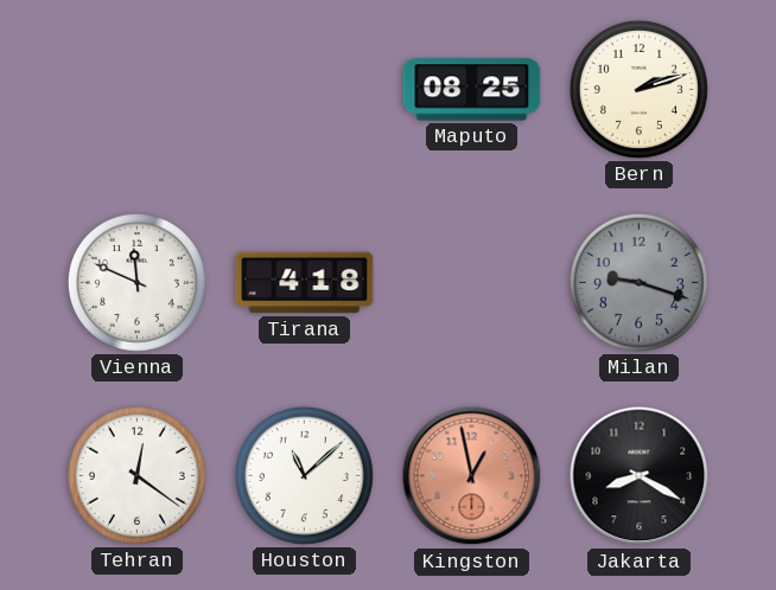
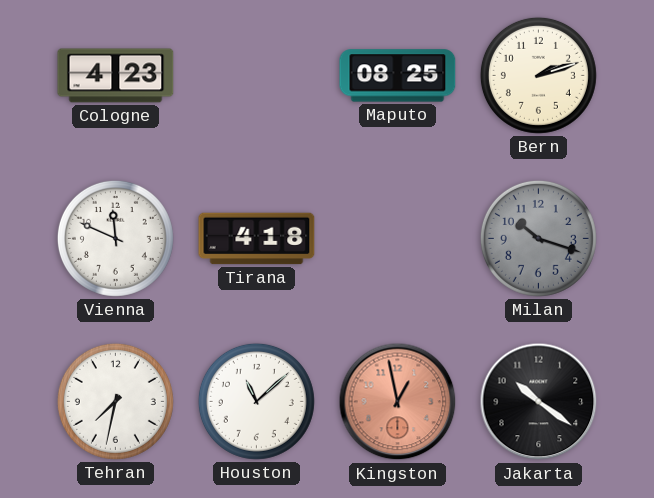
Cologne: none -> 4:23
Milan: 9:18 -> 10:18
Tehran: 12:21 -> 7:32
Jakarta: 8:20 -> 10:21
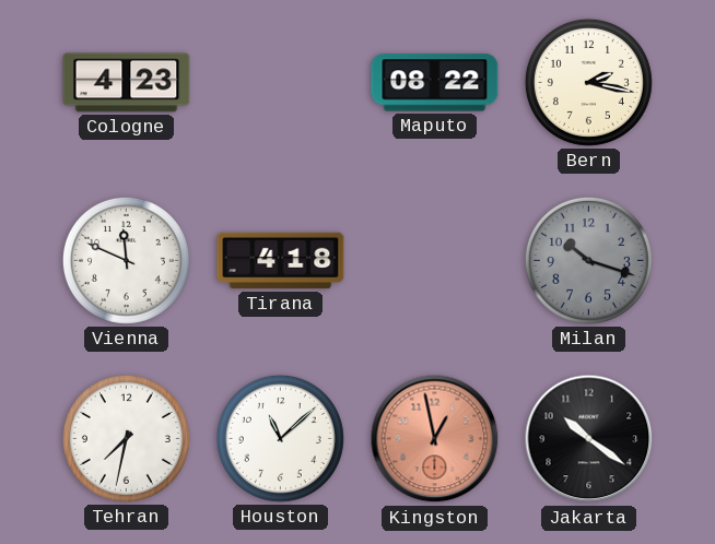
Maputo: 08:25 -> 08:22
Bern: 2:12 -> 2:17
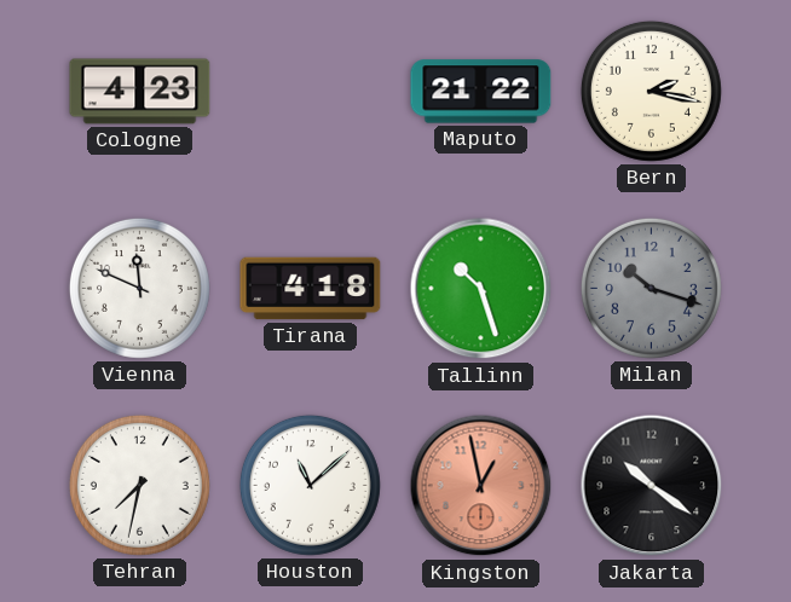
Maputo: 08:22 -> 21:22
Tallinn: none -> 10:27
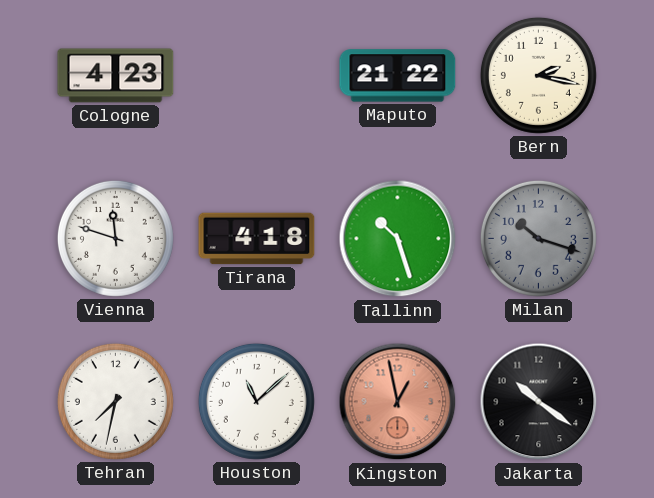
Vienna: 11:49 -> 11:48
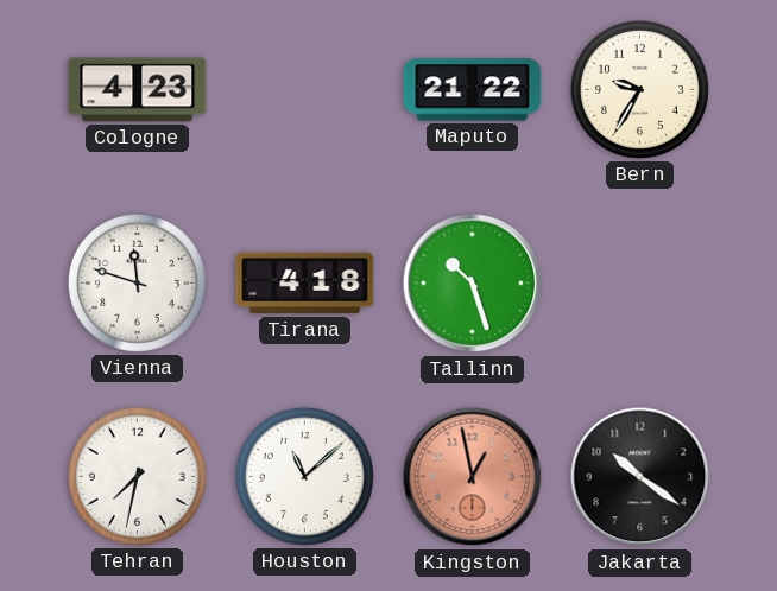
Bern: 2:17 -> 9:35
Milan: 10:18 -> none
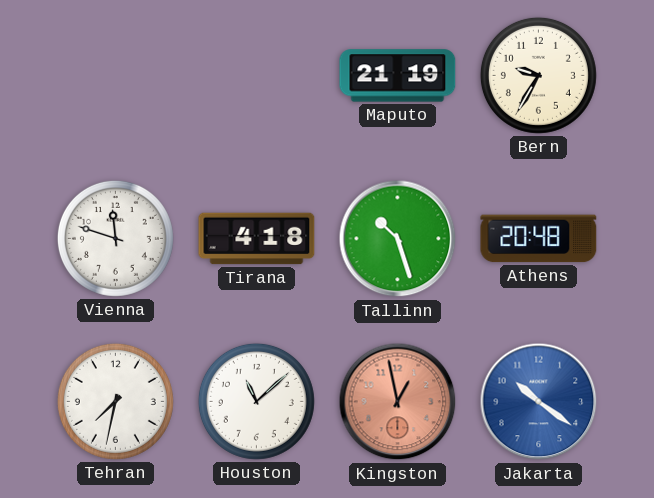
Cologne: 4:23 -> none
Maputo: 21:22 -> 21:19
Athens: none -> 20:48
Jakarta dial: black -> blue
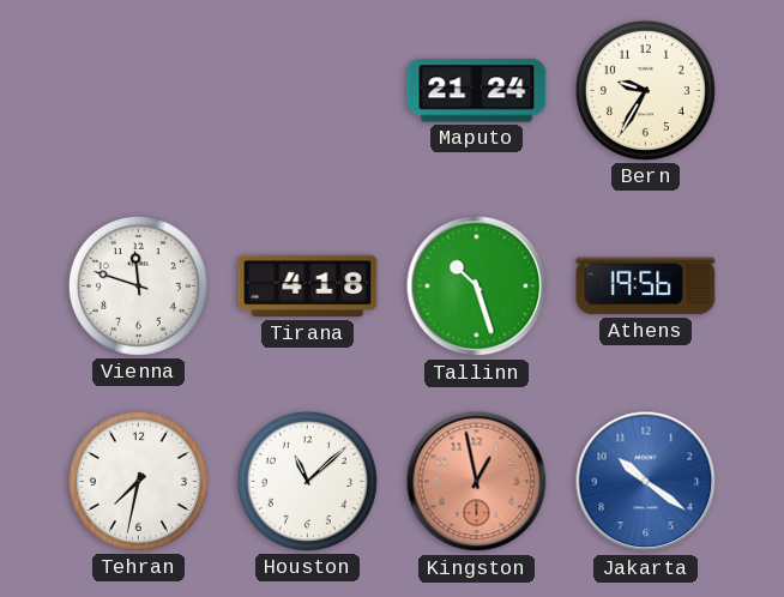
Maputo: 21:19 -> 21:24
Athens: 20:48 -> 19:56
